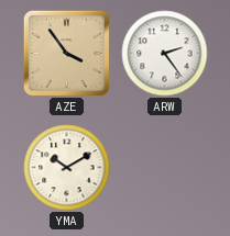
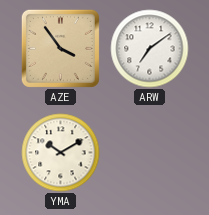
ARW: 2:24 -> 7:09
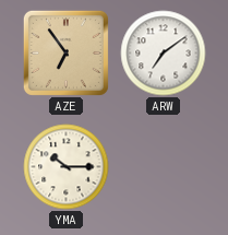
AZE: 3:54 -> 6:54
YMA: 10:10 -> 10:15
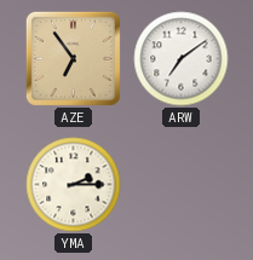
YMA: 10:15 -> 2:15
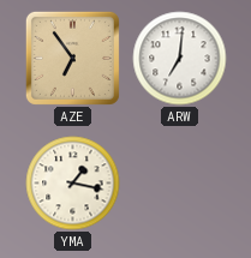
ARW: 7:09 -> 7:01
YMA: 2:15 -> 1:17
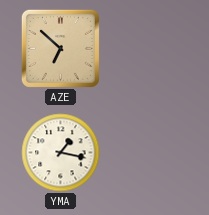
AZE: 6:54 -> 6:52
ARW: 7:01 -> none
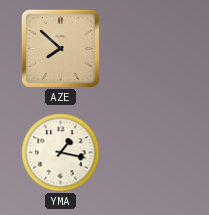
AZE: 6:52 -> 7:52
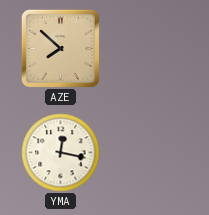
YMA: 1:17 -> 12:17
